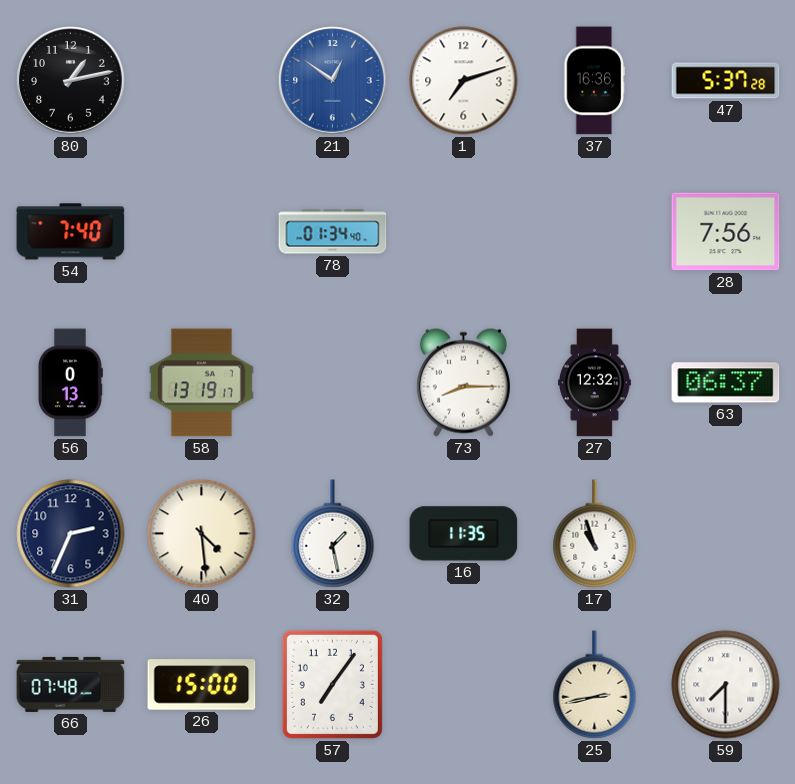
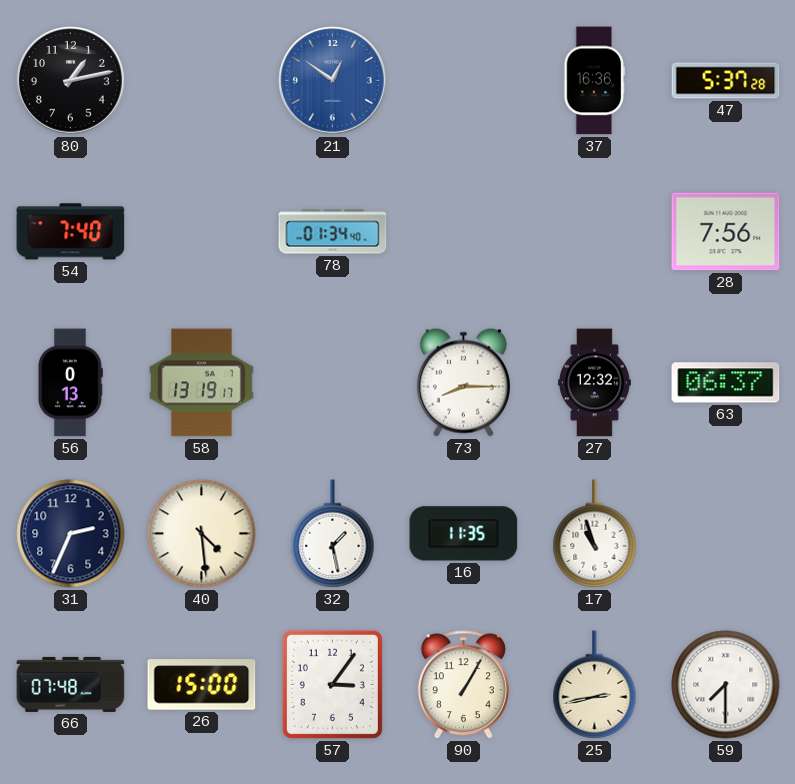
1: 7:12 -> none
57: 7:06 -> 3:06
90: none -> 1:05
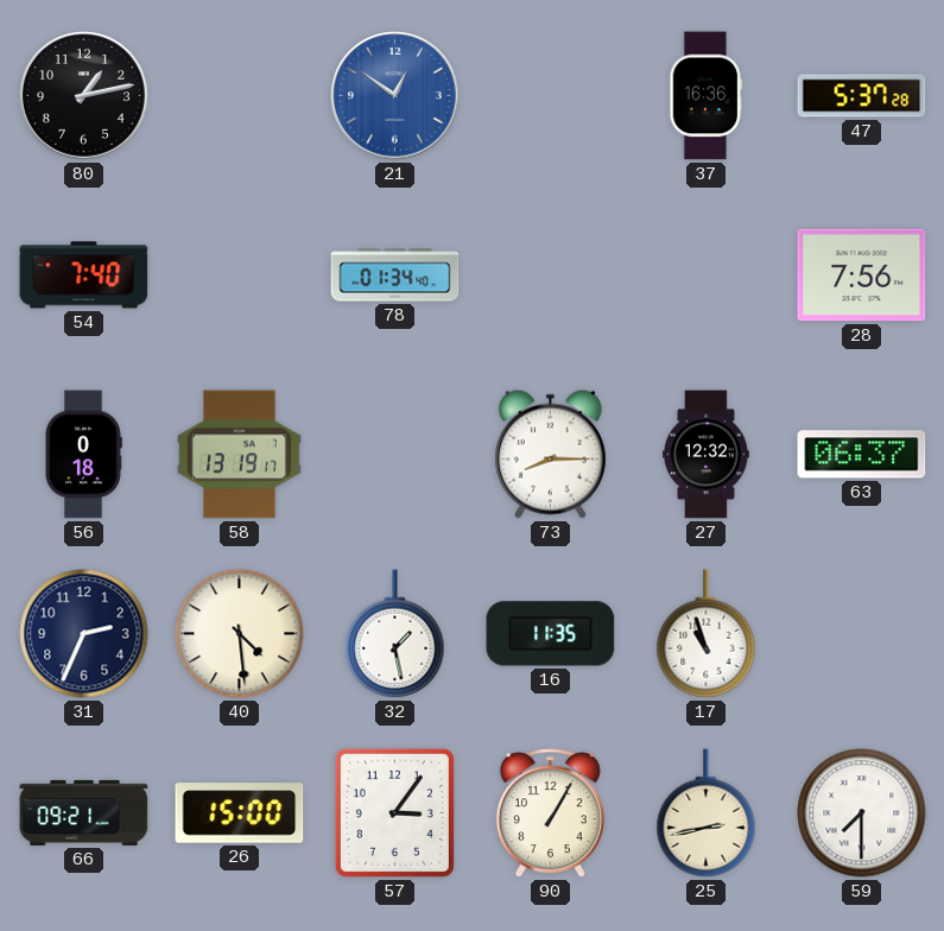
56: 0:13 -> 0:18
66: 07:48 -> 09:21
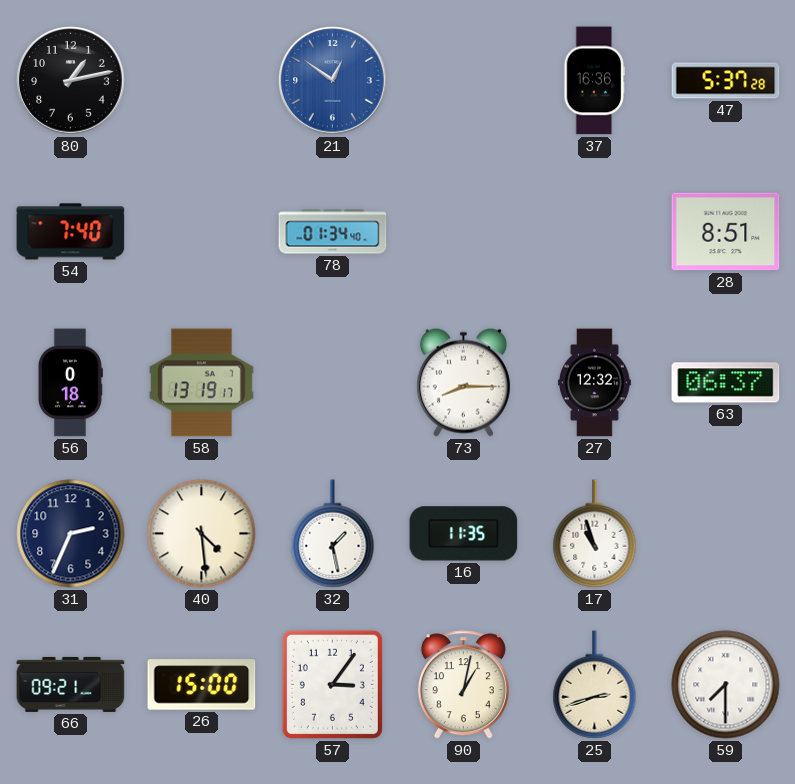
28: 7:56 -> 8:51
90: 1:05 -> 1:02
25: 2:43 -> 2:42
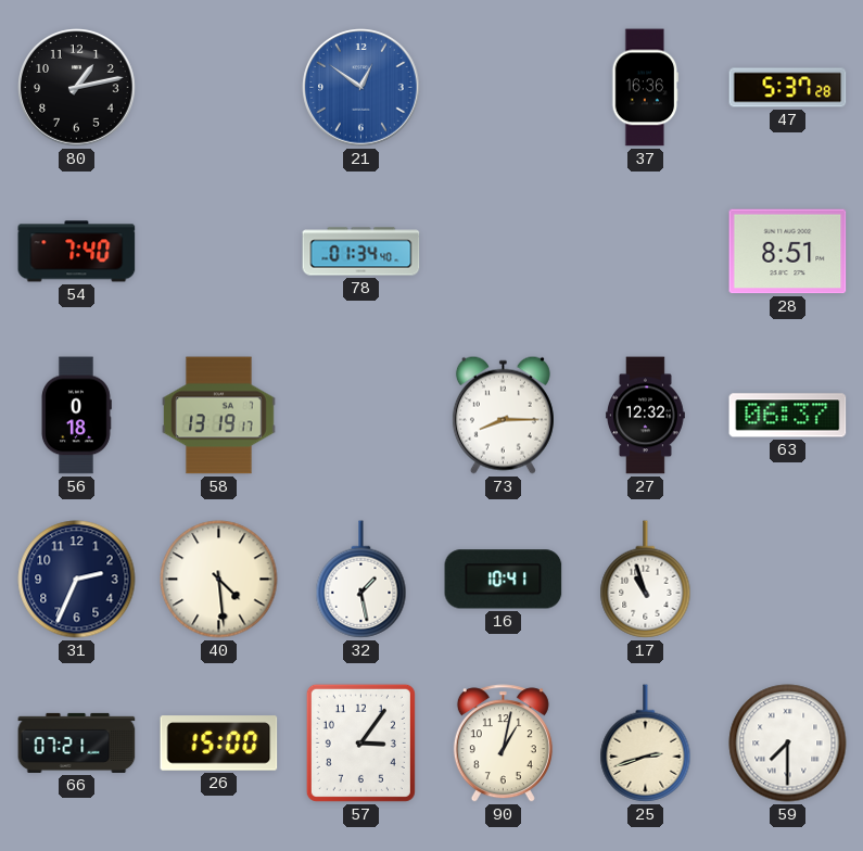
16: 11:35 -> 10:41
66: 09:21 -> 07:21
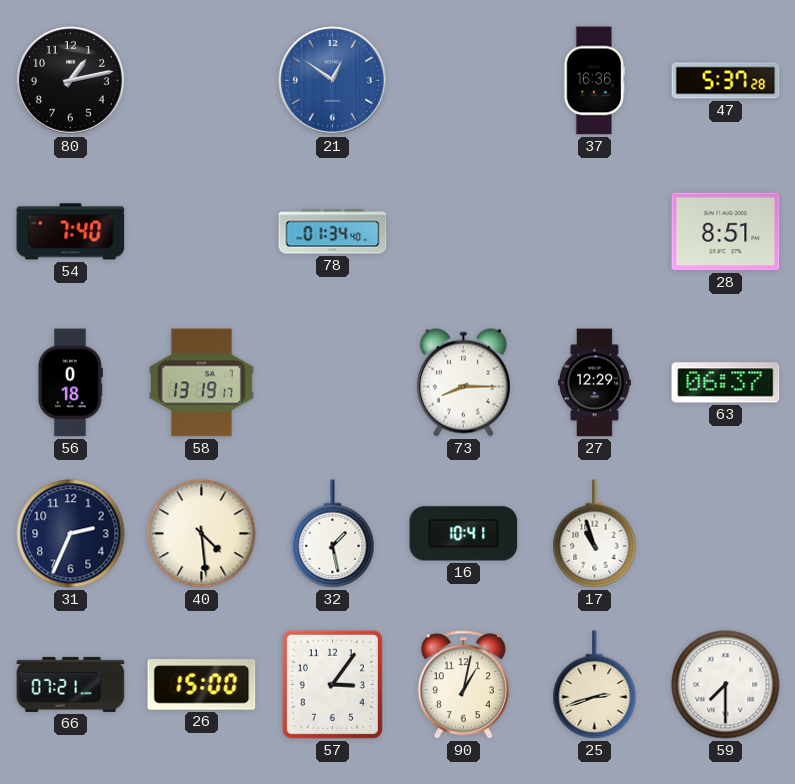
27: 12:32 -> 12:29
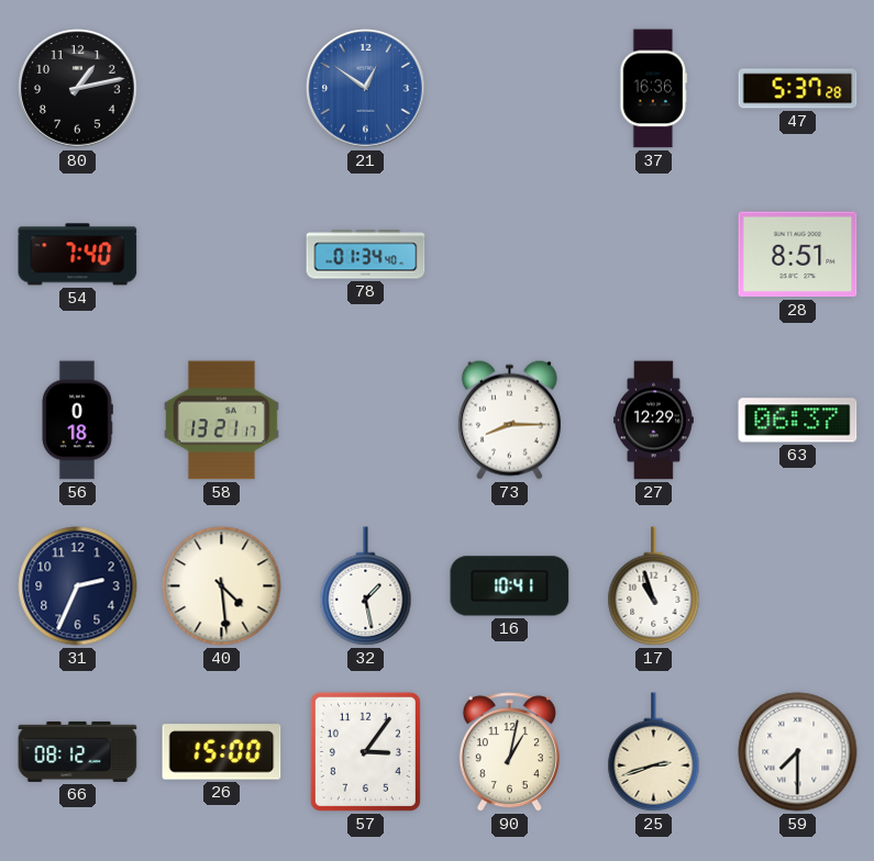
58: 13:19 -> 13:21
66: 07:21 -> 08:12
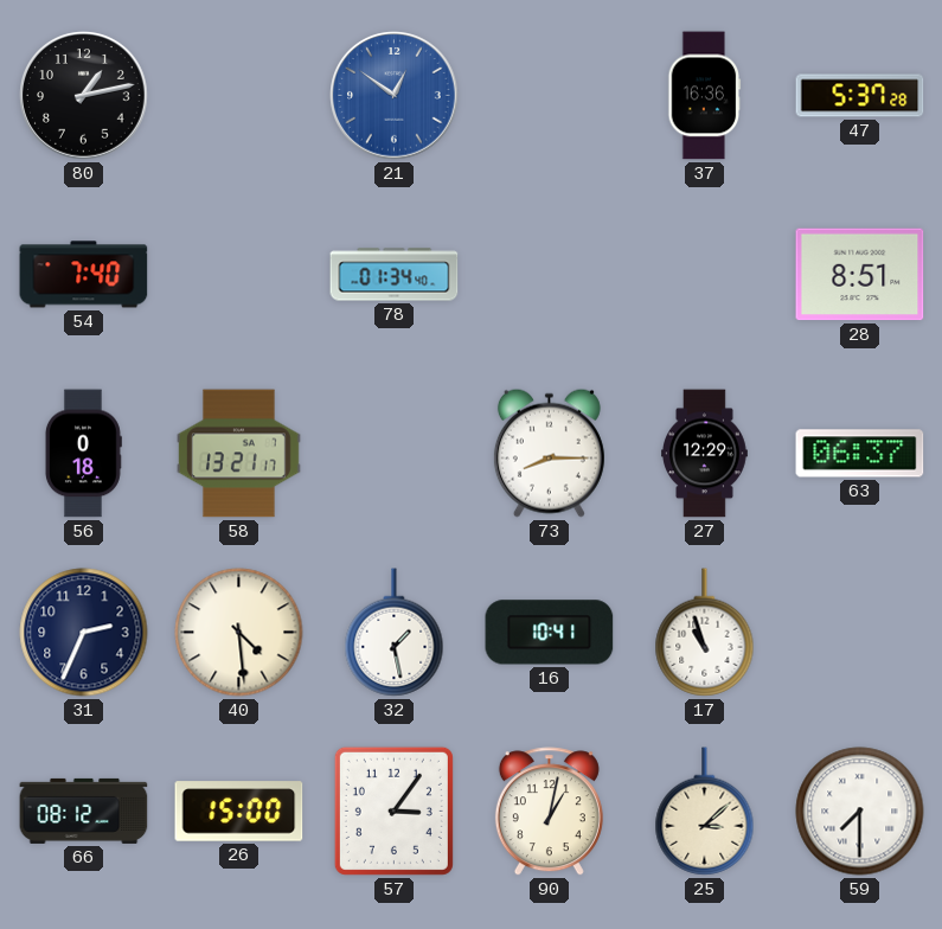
25: 2:42 -> 3:08
